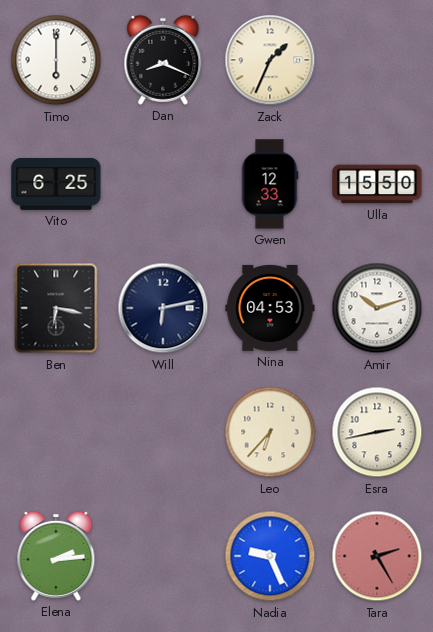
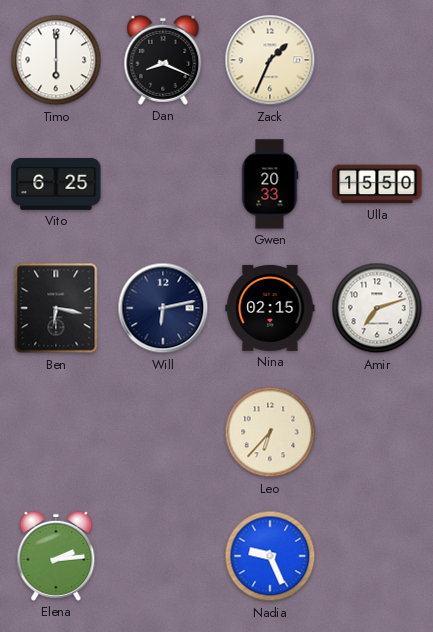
Gwen: 12:33 -> 20:33
Nina: 04:53 -> 02:15
Amir: 10:12 -> 7:12
Esra: 2:43 -> none
Tara: 2:25 -> none
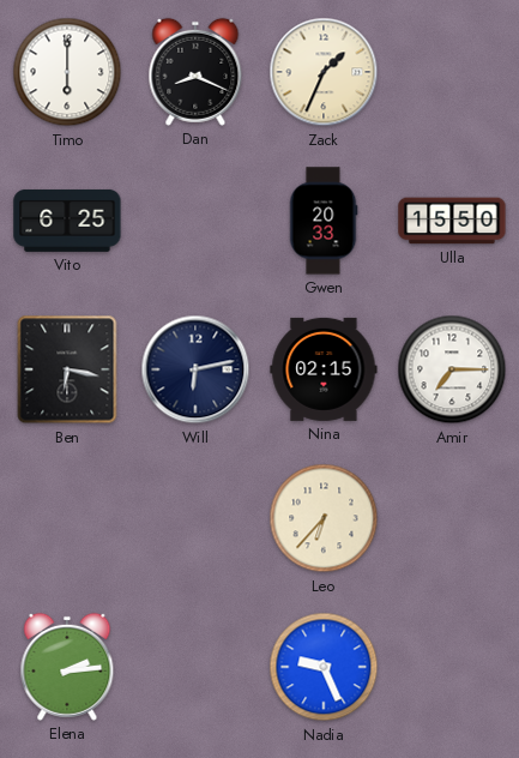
Amir: 7:12 -> 7:15
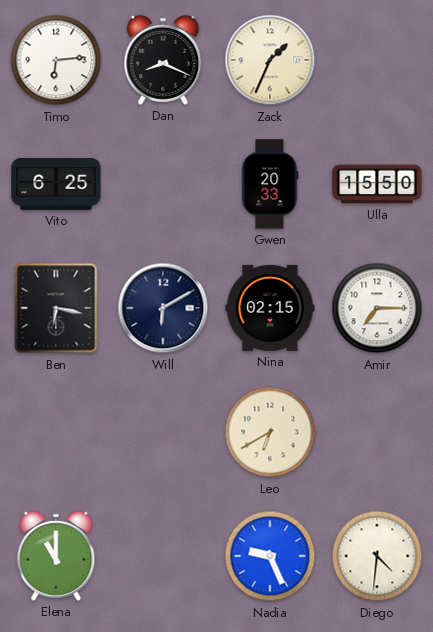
Timo: 6:00 -> 6:14
Will: 6:13 -> 6:10
Leo: 6:37 -> 6:40
Elena: 2:14 -> 11:00
Diego: none -> 4:31
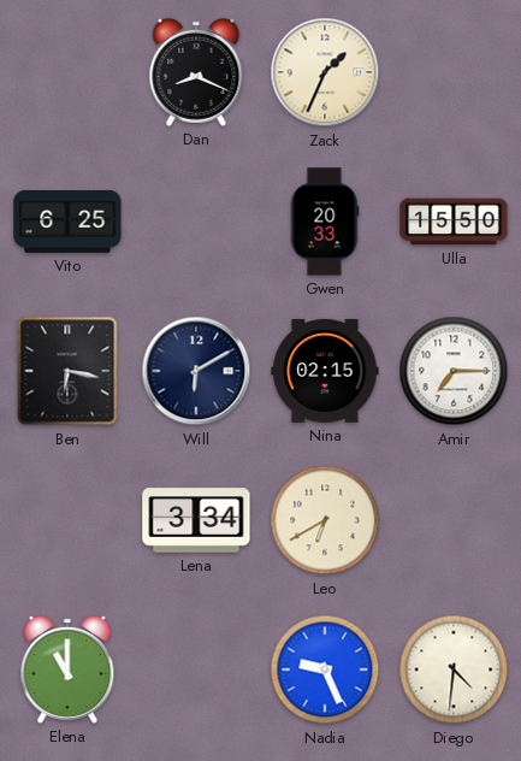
Timo: 6:14 -> none
Lena: none -> 3:34
